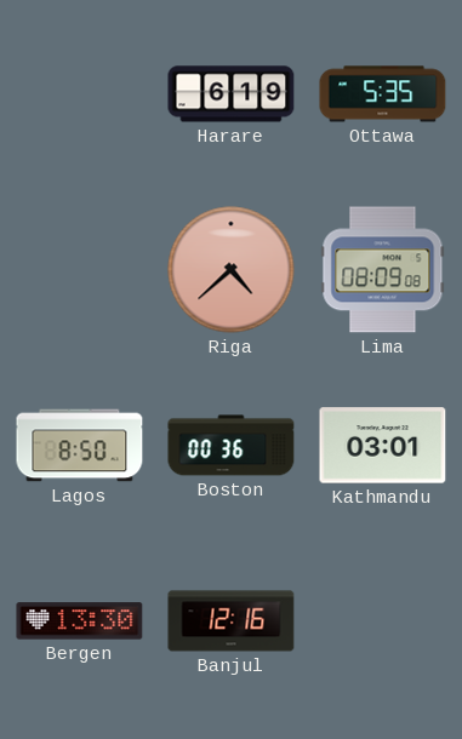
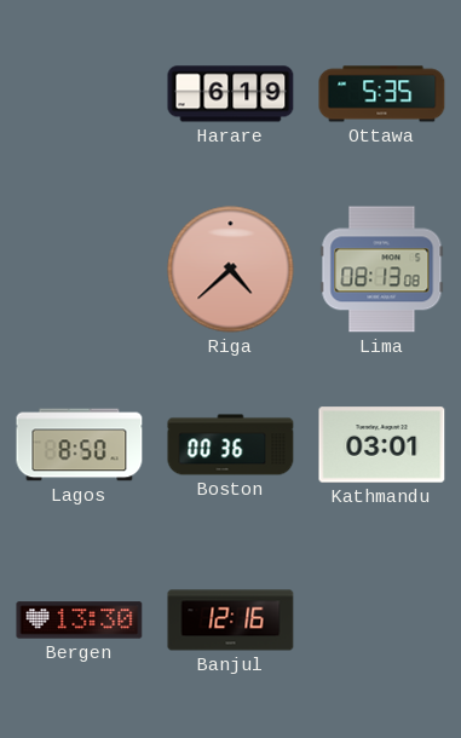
Lima: 08:09 -> 08:13
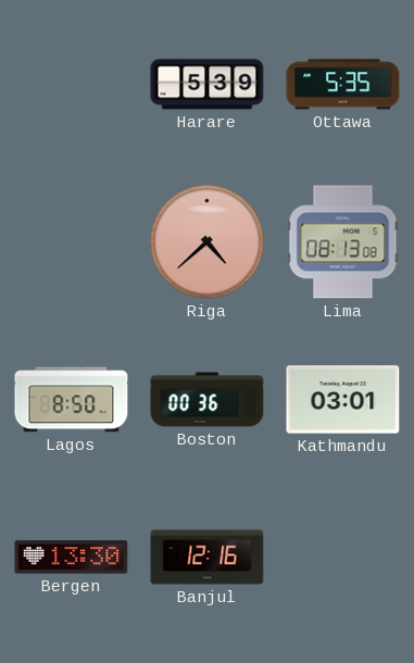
Harare: 6:19 -> 5:39
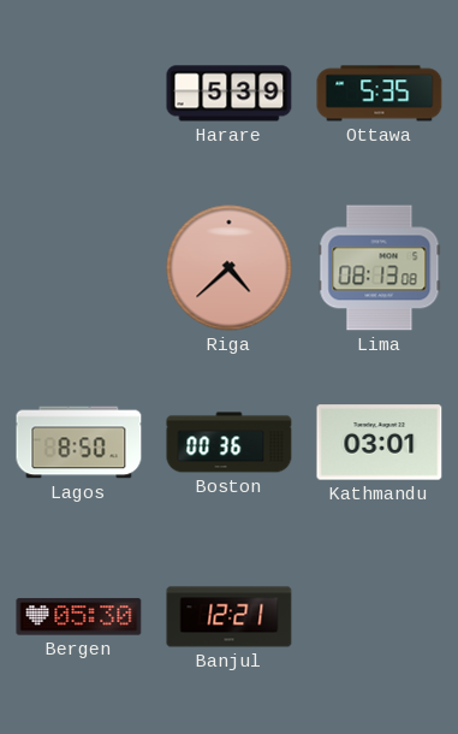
Bergen: 13:30 -> 05:30
Banjul: 12:16 -> 12:21
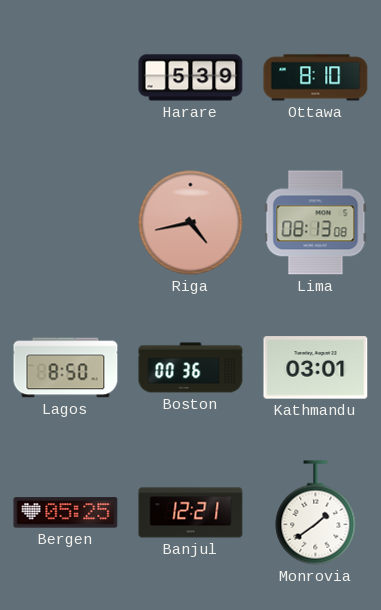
Ottawa: 5:35 -> 8:10
Riga: 4:38 -> 4:43
Bergen: 05:30 -> 05:25
Monrovia: none -> 1:39
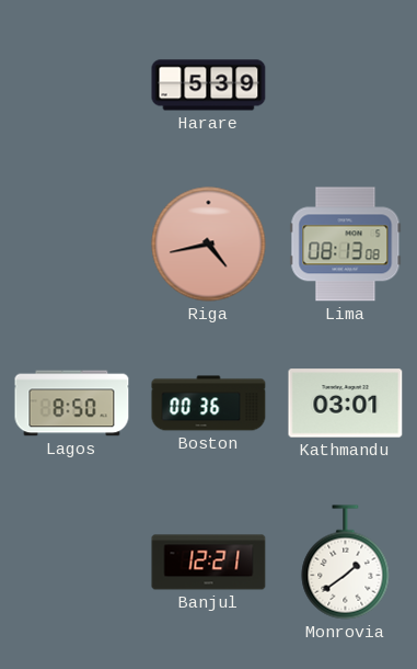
Ottawa: 8:10 -> none
Bergen: 05:25 -> none
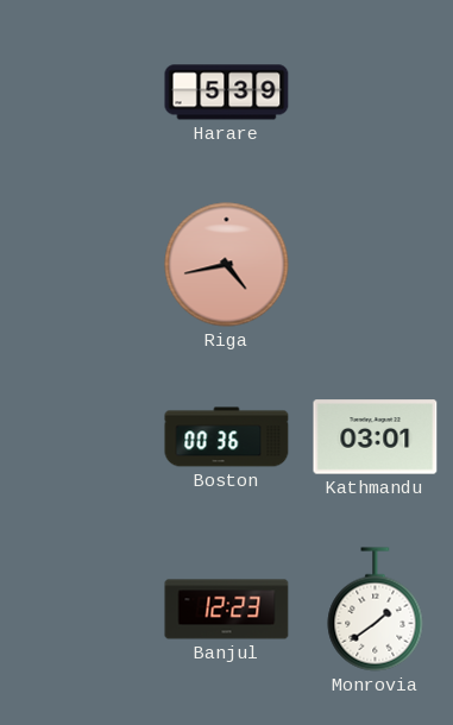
Lima: 08:13 -> none
Lagos: 8:50 -> none
Banjul: 12:21 -> 12:23
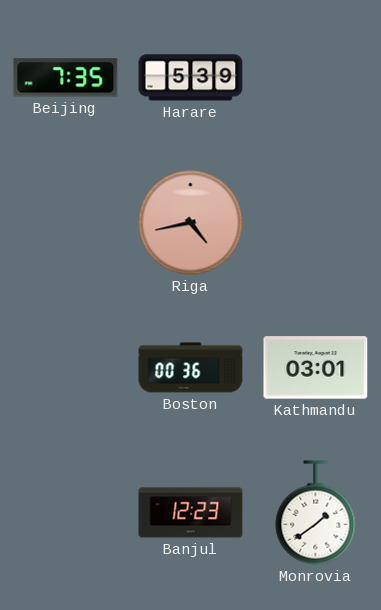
Beijing: none -> 7:35
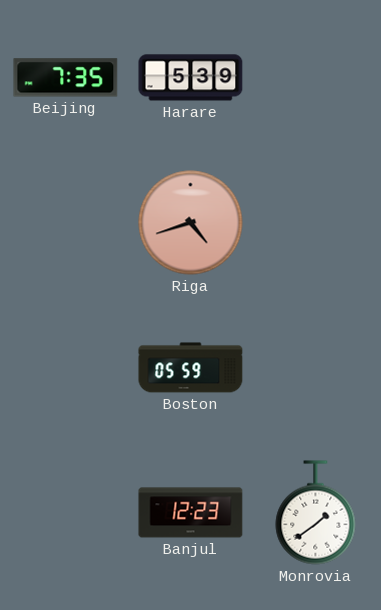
Riga: 4:43 -> 4:42
Boston: 00:36 -> 05:59
Kathmandu: 03:01 -> none
